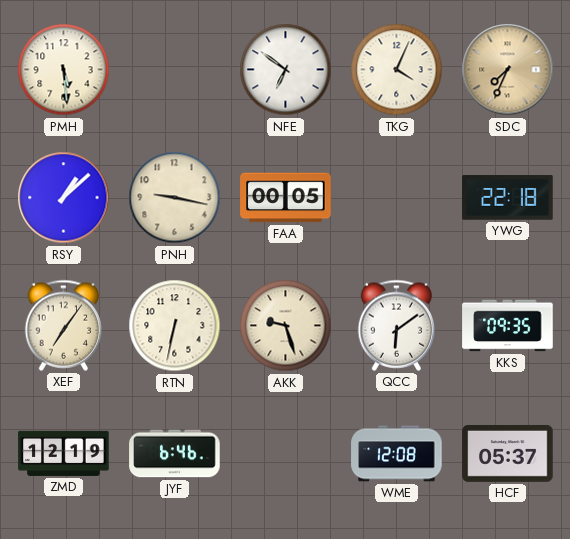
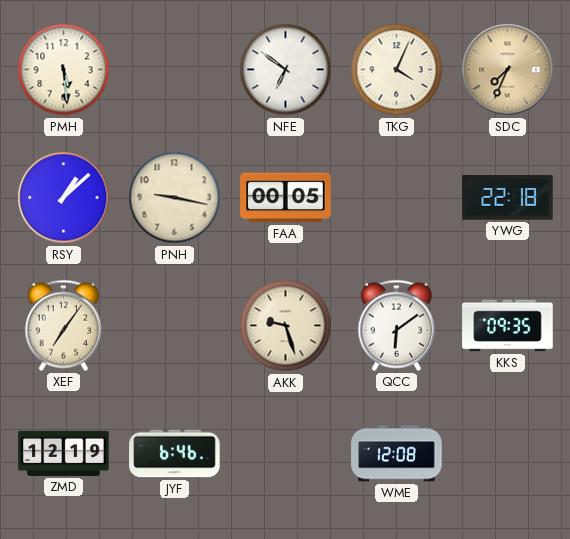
RTN: 6:32 -> none
HCF: 05:37 -> none
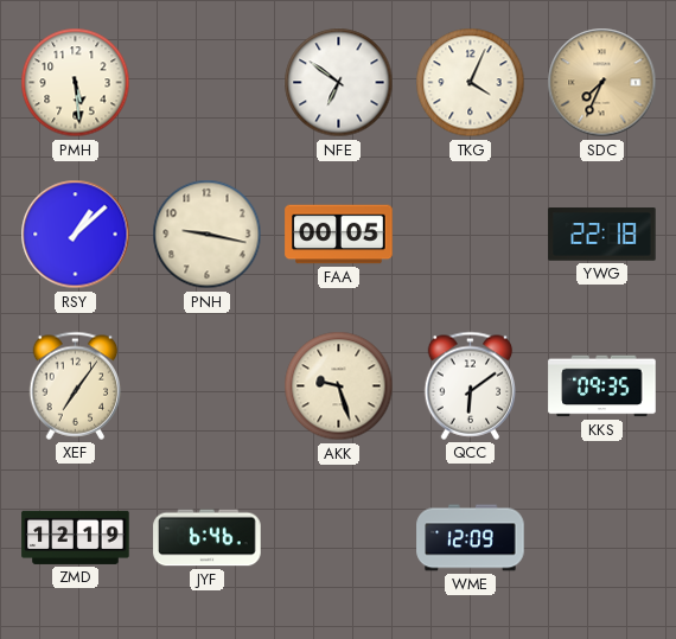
WME: 12:08 -> 12:09
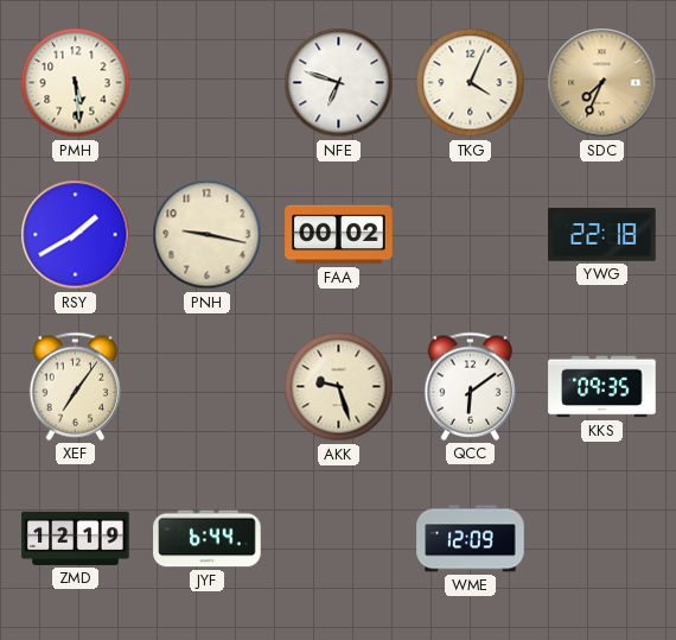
NFE: 6:51 -> 6:48
RSY: 1:08 -> 1:40
FAA: 00:05 -> 00:02
JYF: 6:46 -> 6:44
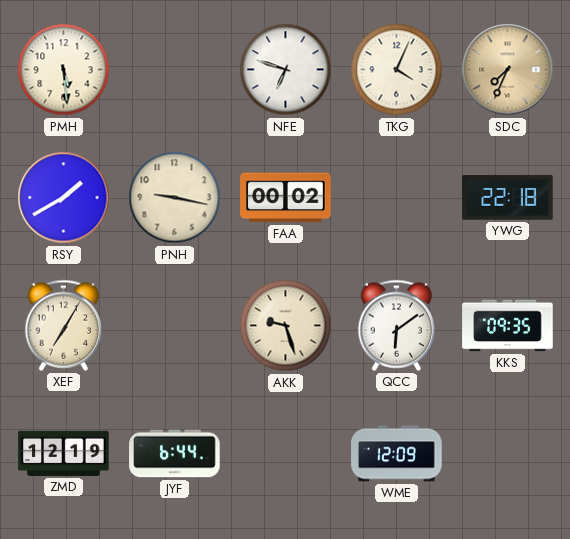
XEF: 7:06 -> 7:05
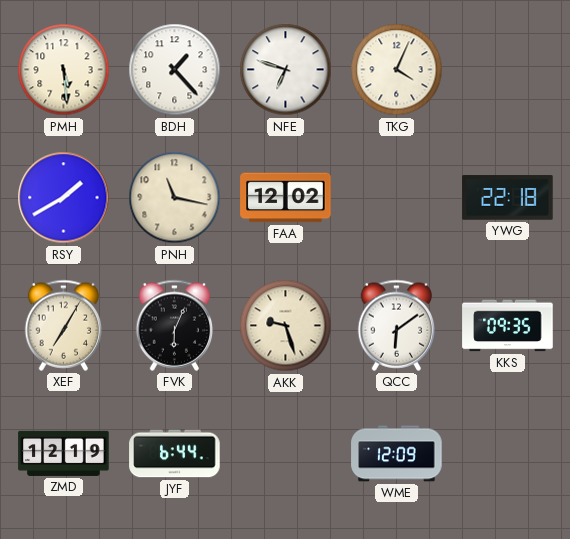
BDH: none -> 1:23
SDC: 7:34 -> none
PNH: 9:17 -> 11:17
FAA: 00:02 -> 12:02
FVK: none -> 6:04
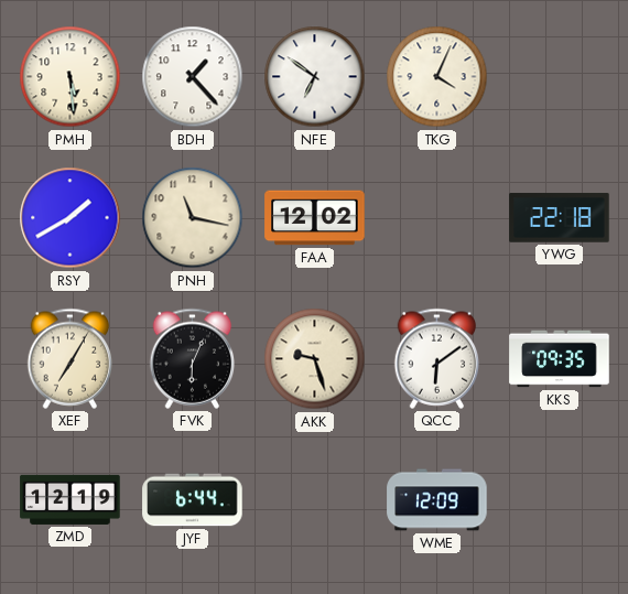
NFE: 6:48 -> 6:51
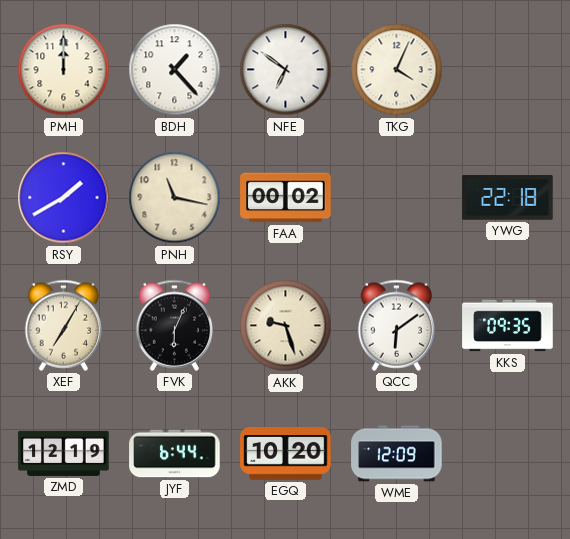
PMH: 5:29 -> 12:00
FAA: 12:02 -> 00:02
EGQ: none -> 10:20
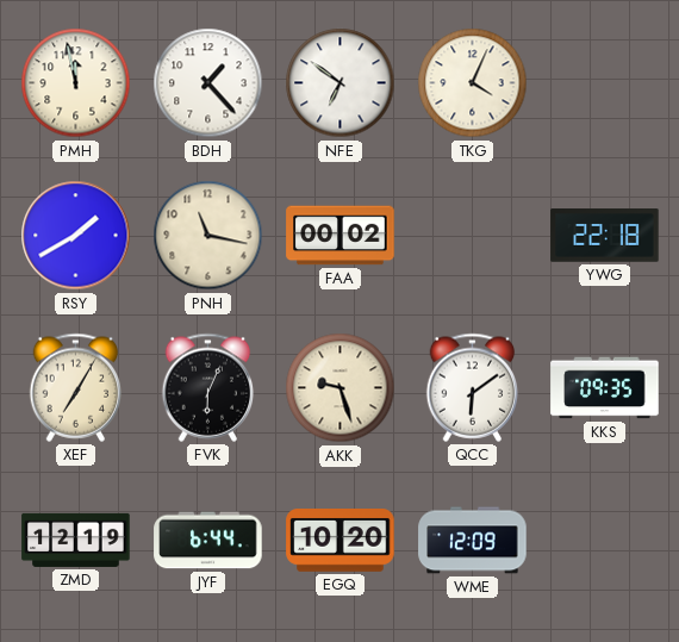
PMH: 12:00 -> 11:58
